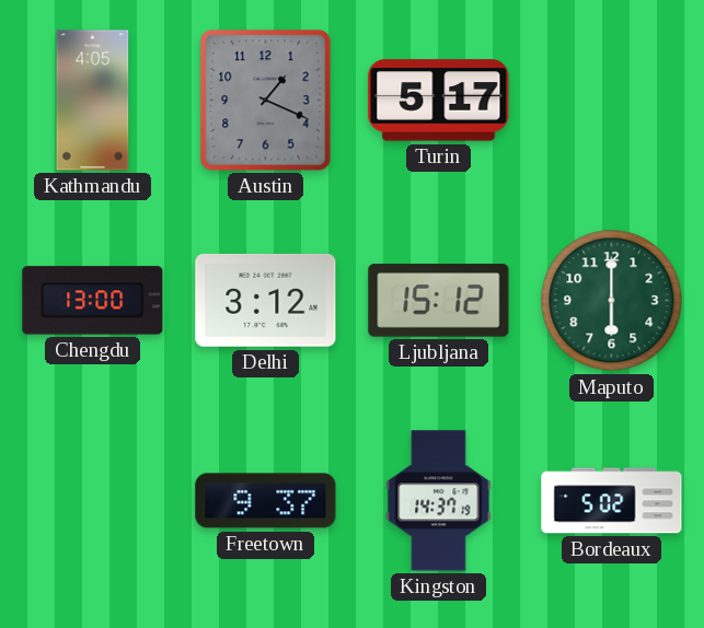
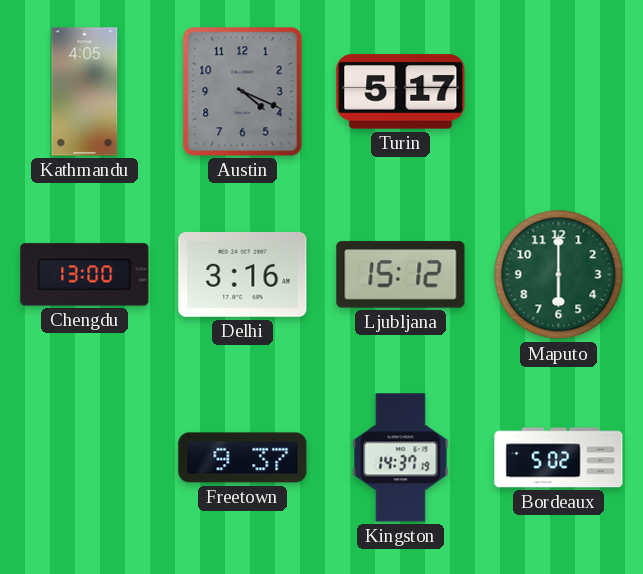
Austin: 1:19 -> 4:19
Delhi: 3:12 -> 3:16
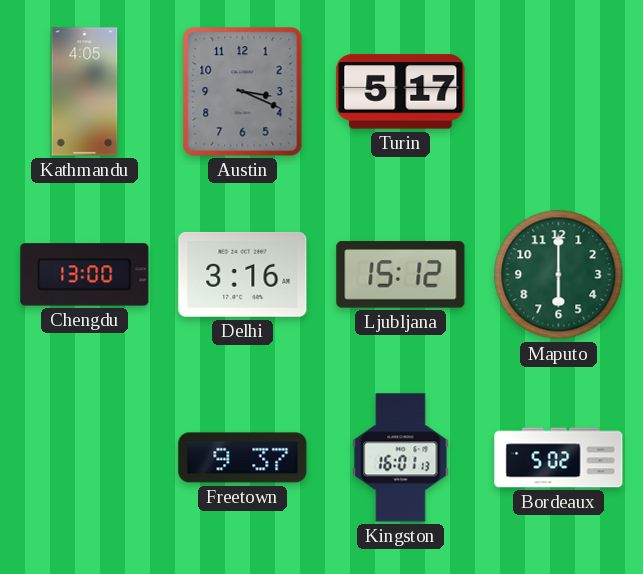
Austin: 4:19 -> 3:19
Kingston: 14:37 -> 16:01
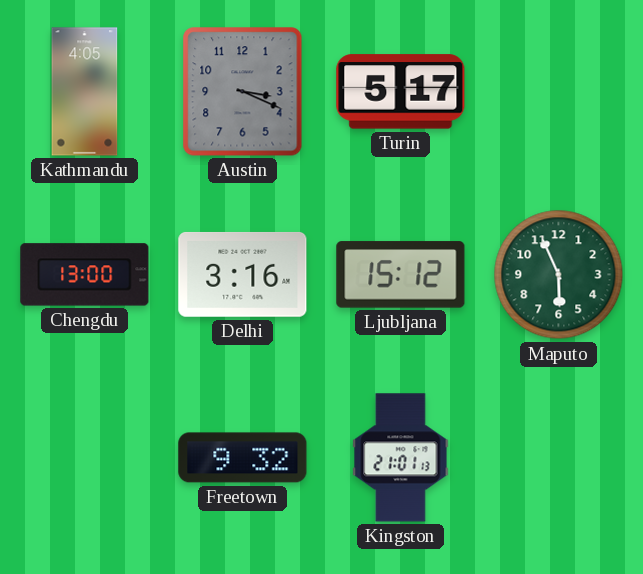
Maputo: 6:00 -> 5:56
Freetown: 9:37 -> 9:32
Kingston: 16:01 -> 21:01
Bordeaux: 5:02 -> none
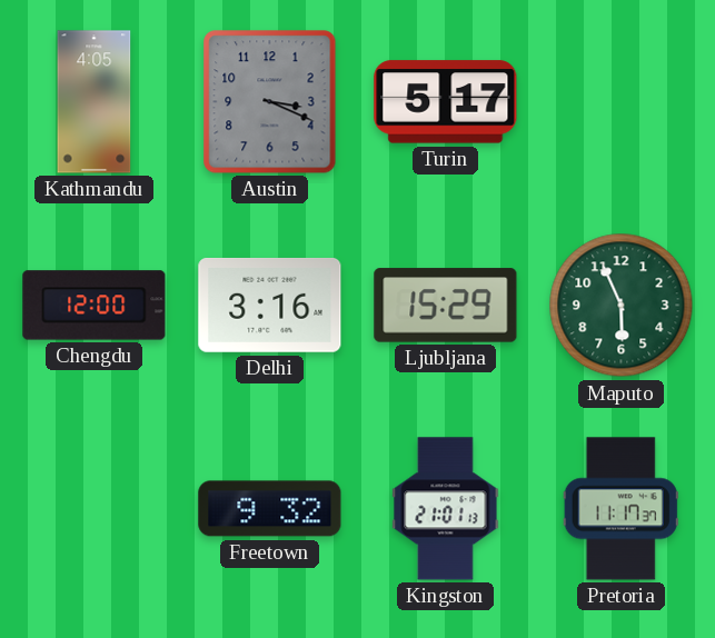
Chengdu: 13:00 -> 12:00
Ljubljana: 15:12 -> 15:29
Pretoria: none -> 11:17
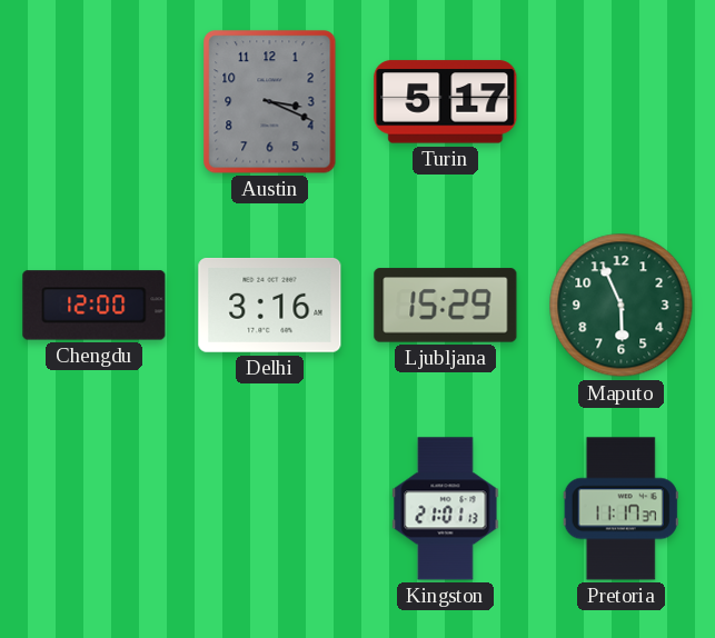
Kathmandu: 4:05 -> none
Freetown: 9:32 -> none
